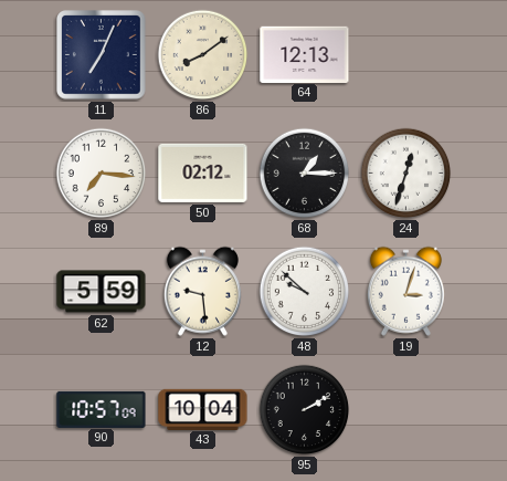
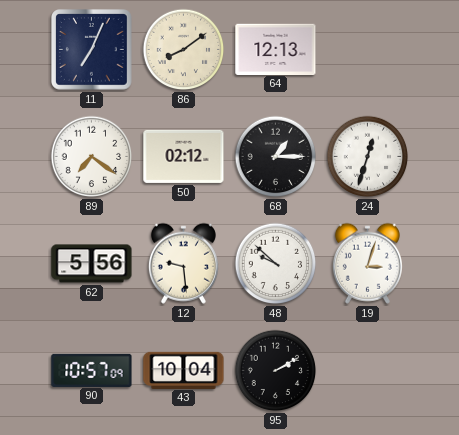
89: 7:16 -> 7:21
62: 5:59 -> 5:56
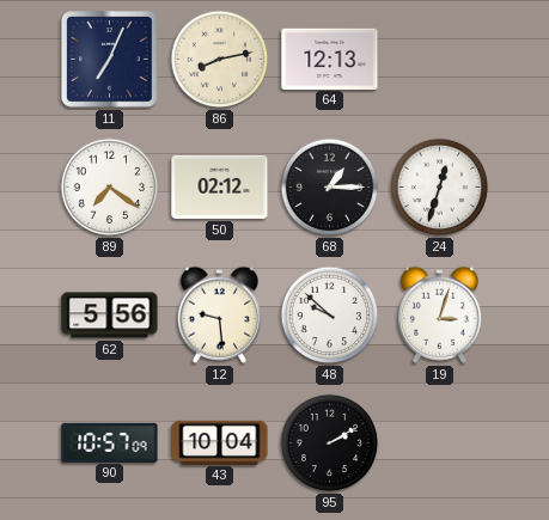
86: 8:09 -> 8:13
